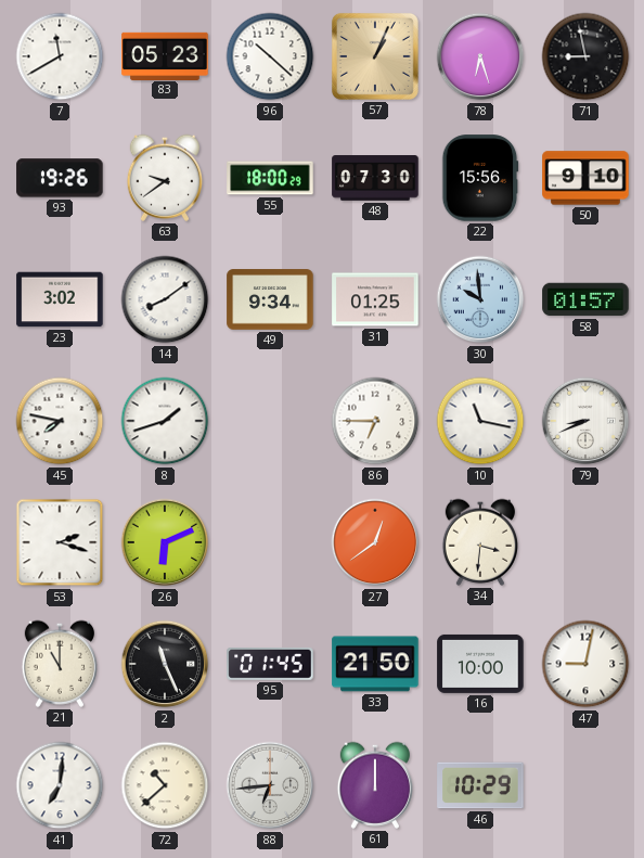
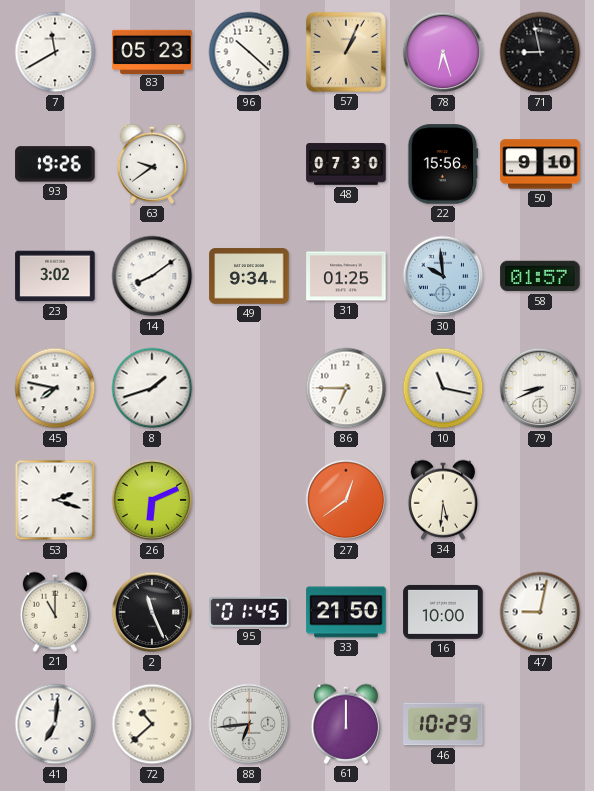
55: 18:00 -> none
34: 3:31 -> 5:31
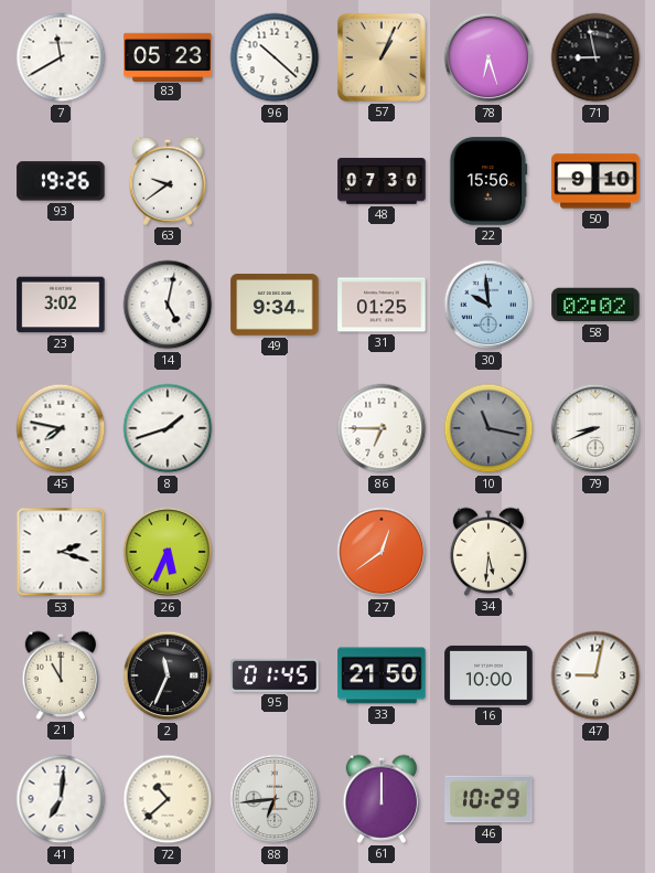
14: 8:09 -> 5:02
58: 01:57 -> 02:02
10 dial: white -> grey
26: 6:11 -> 5:34
2: 11:26 -> 11:34
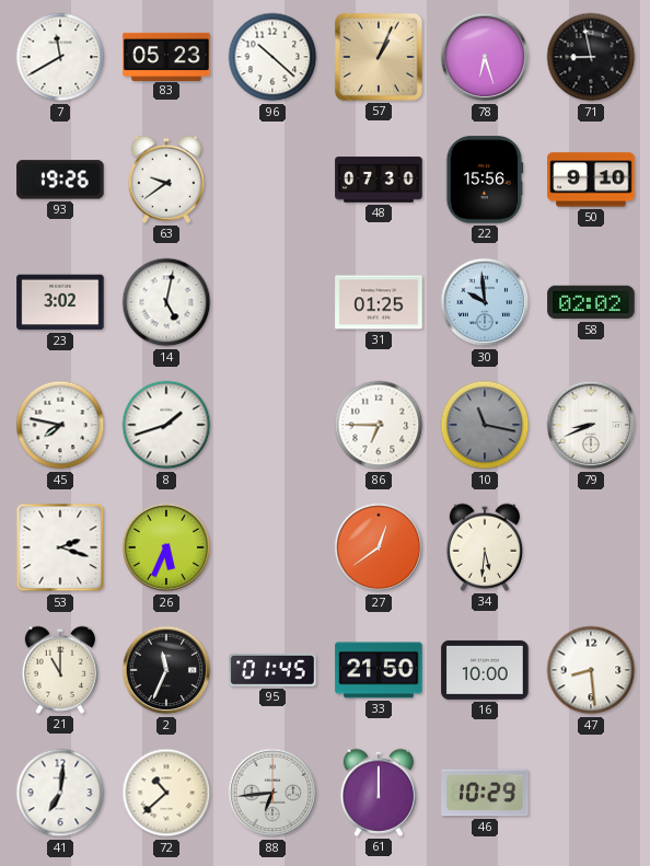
49: 9:34 -> none
47: 9:02 -> 8:29
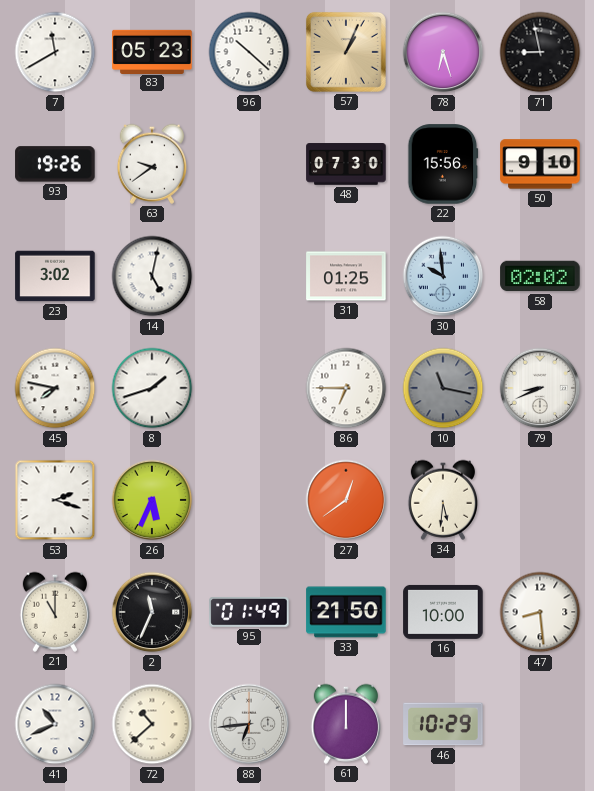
95: 01:45 -> 01:49
41: 7:01 -> 10:41
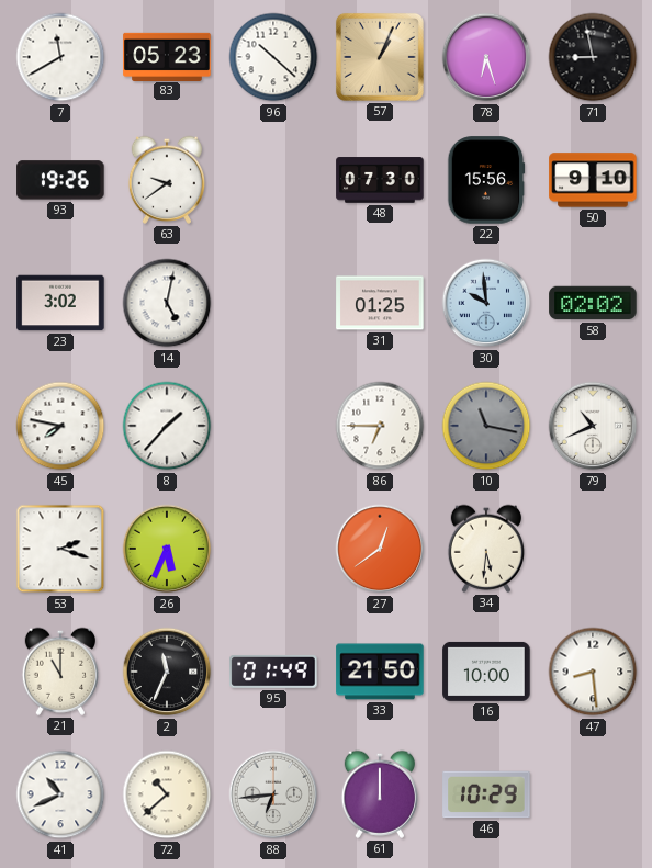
8: 1:42 -> 1:37
79: 8:41 -> 10:41
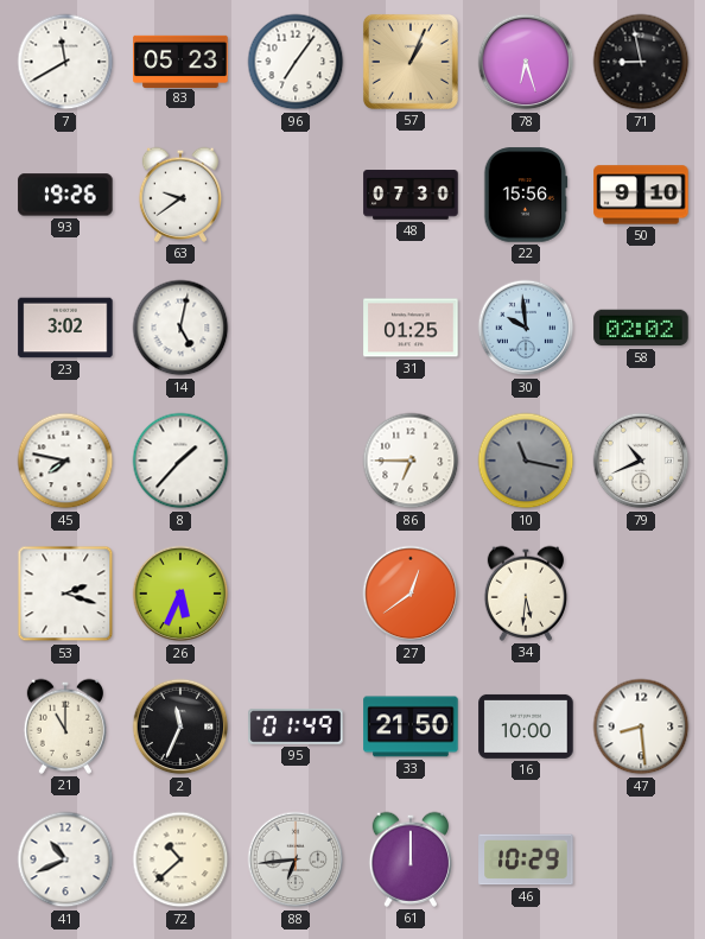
96: 10:22 -> 7:06
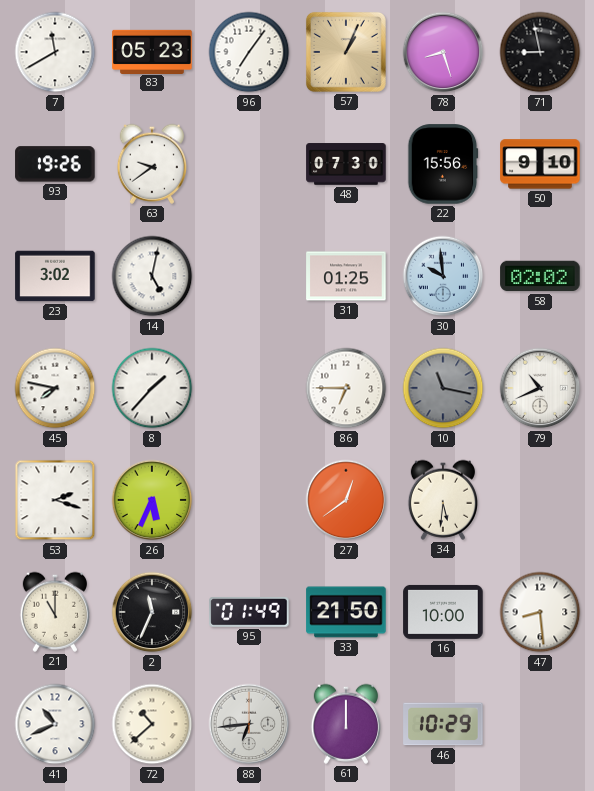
78: 6:27 -> 8:27
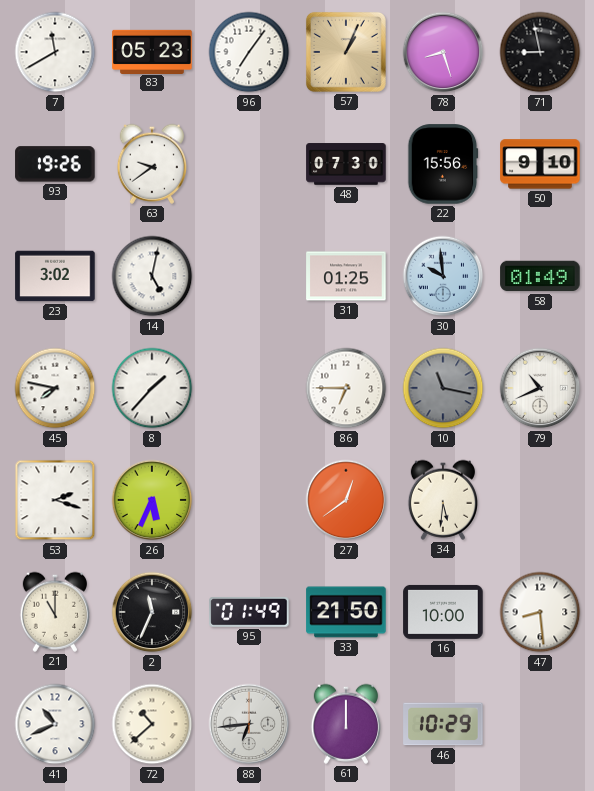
58: 02:02 -> 01:49
